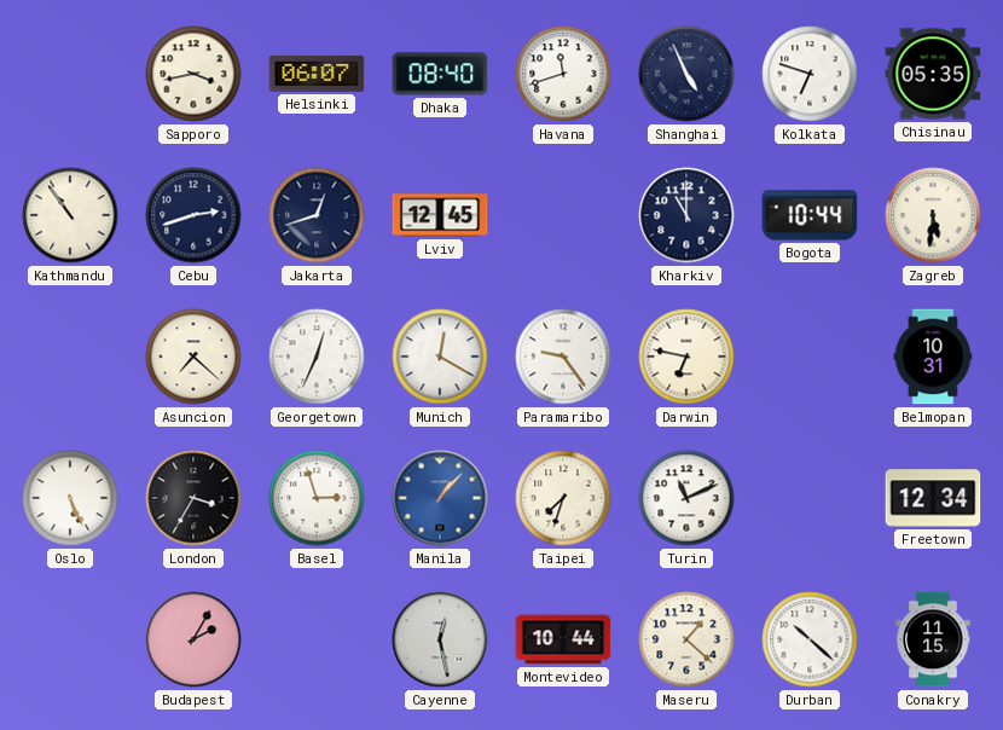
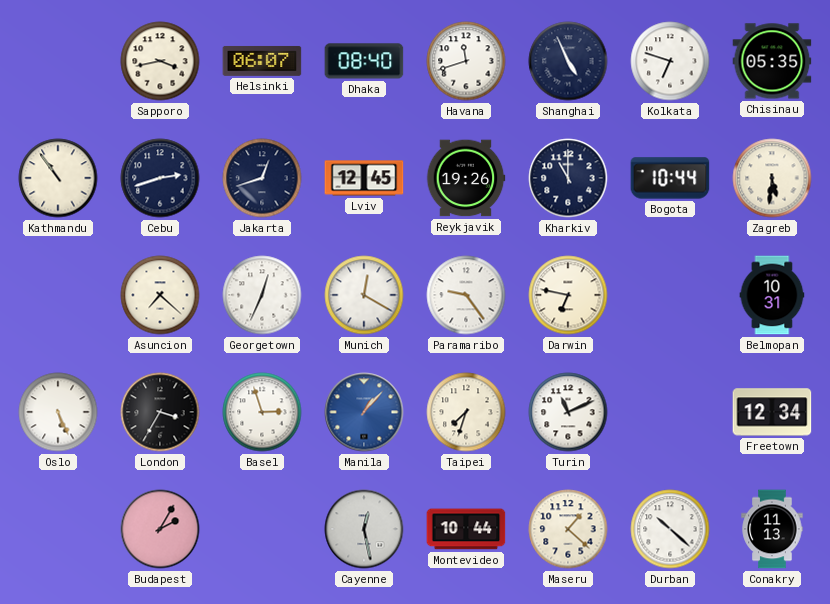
Reykjavik: none -> 19:26
Conakry: 11:15 -> 11:13
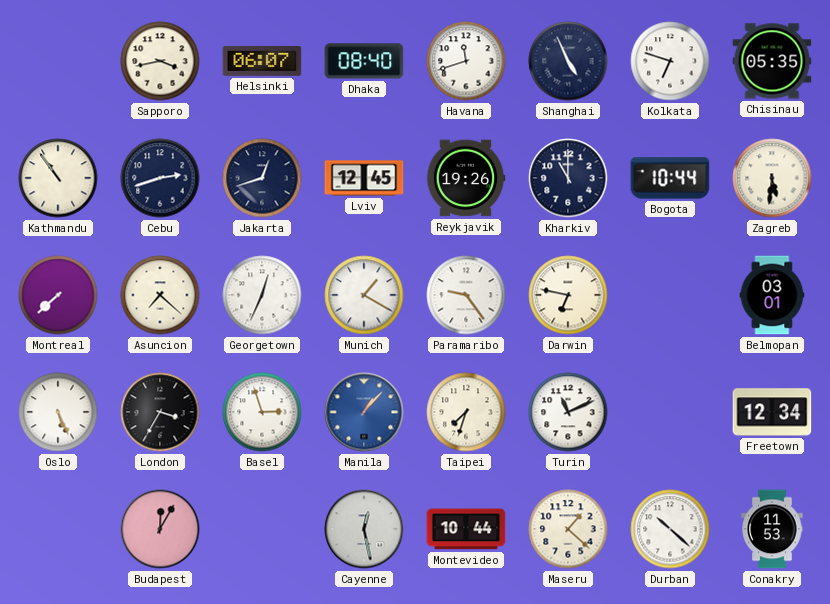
Montreal: none -> 7:38
Munich: 12:20 -> 1:20
Belmopan: 10:31 -> 03:01
Budapest: 2:05 -> 12:05
Conakry: 11:13 -> 11:53
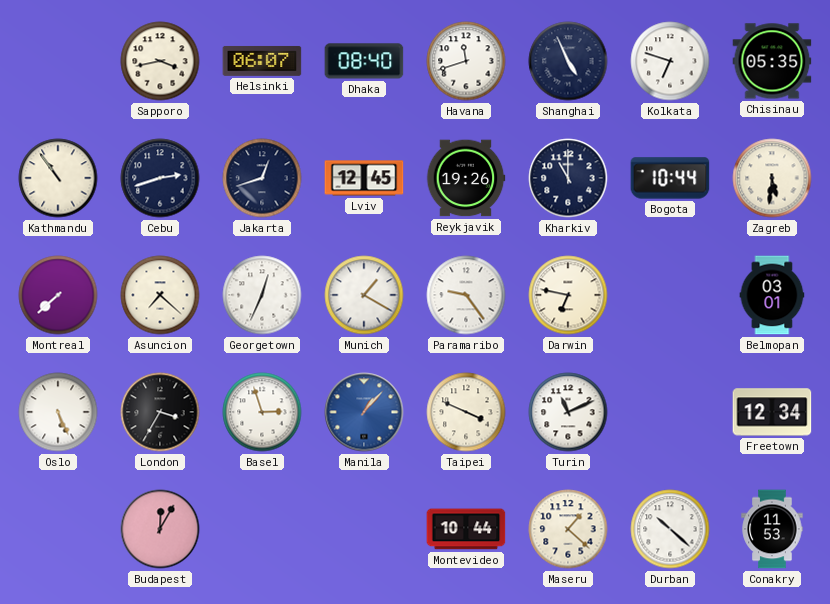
Taipei: 7:33 -> 3:49
Cayenne: 12:28 -> none
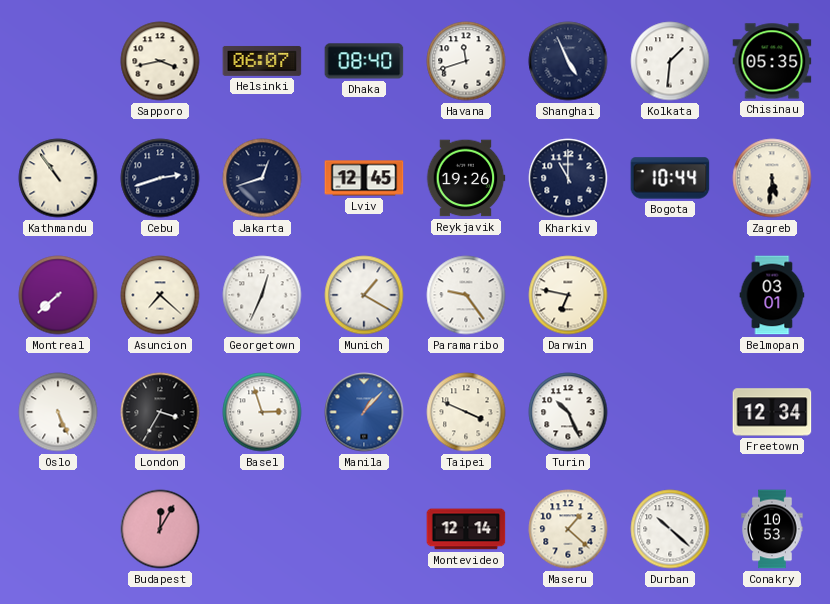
Kolkata: 6:48 -> 1:31
Turin: 11:11 -> 10:26
Montevideo: 10:44 -> 12:14
Conakry: 11:53 -> 10:53
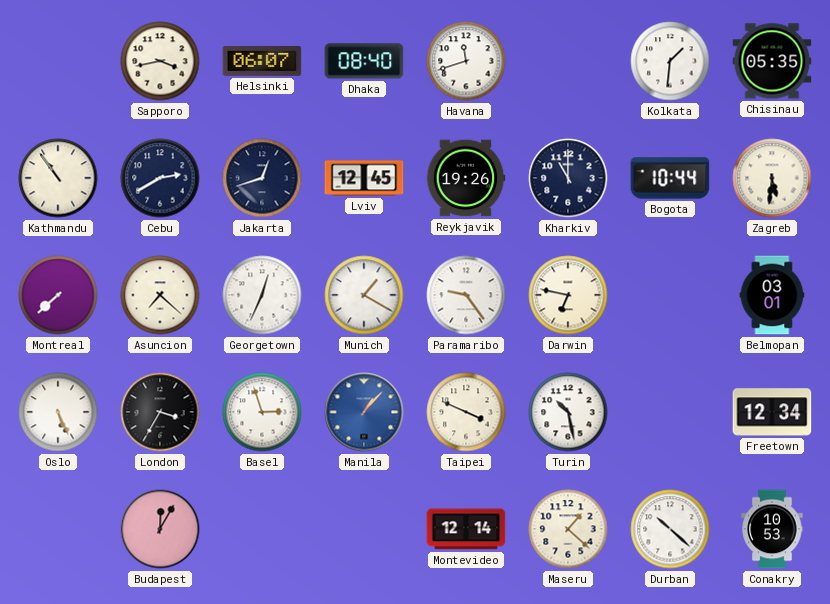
Shanghai: 4:56 -> none
Cebu: 2:42 -> 2:40
Turin: 10:26 -> 10:28
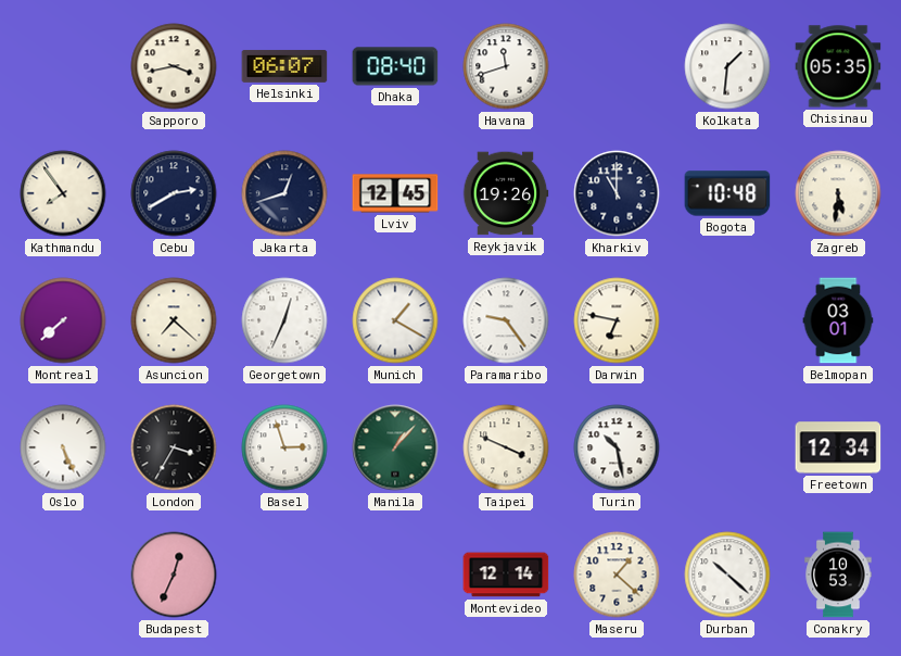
Kathmandu: 10:54 -> 7:54
Bogota: 10:44 -> 10:48
Manila dial: blue -> green
Budapest: 12:05 -> 12:34
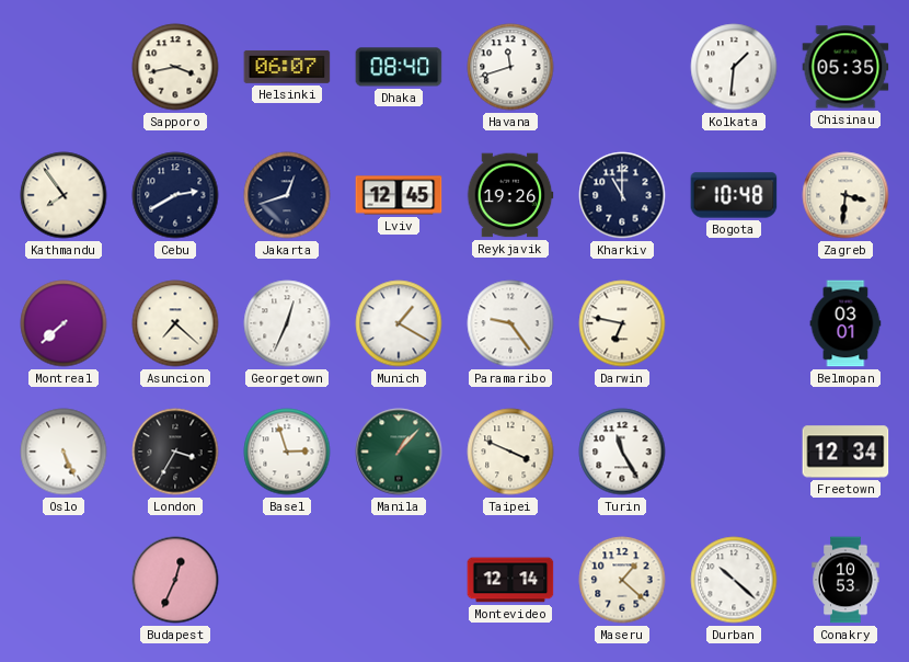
Zagreb: 5:31 -> 3:31
Turin: 10:28 -> 11:25
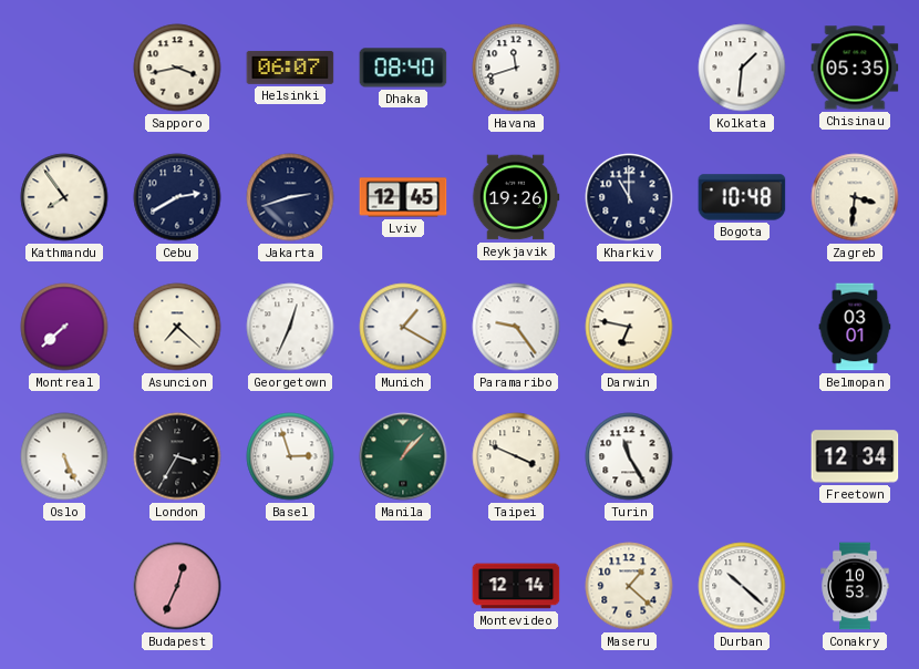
Jakarta: 12:42 -> 2:42
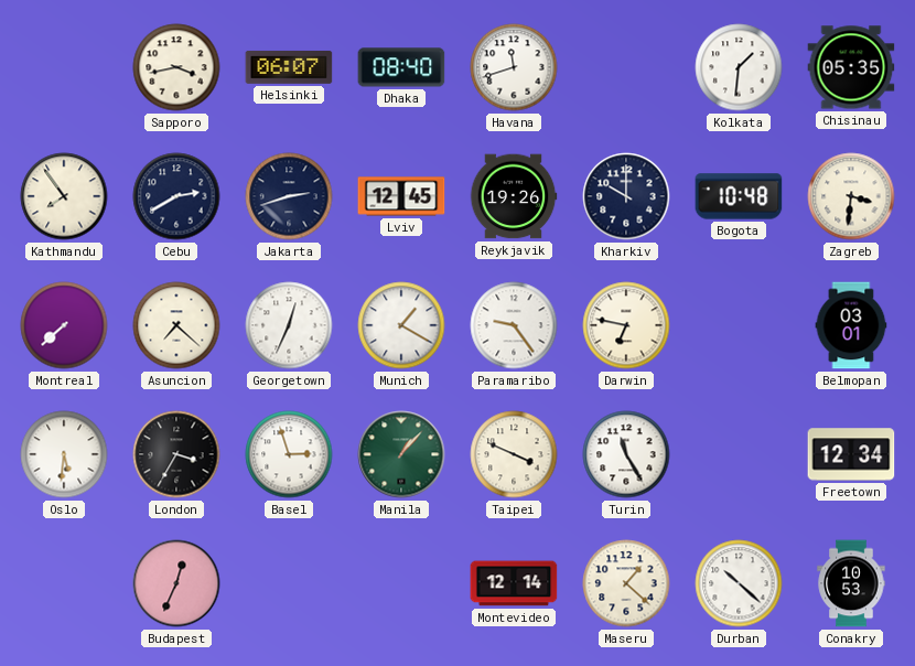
Kharkiv: 11:00 -> 10:00
Oslo: 5:26 -> 5:31
